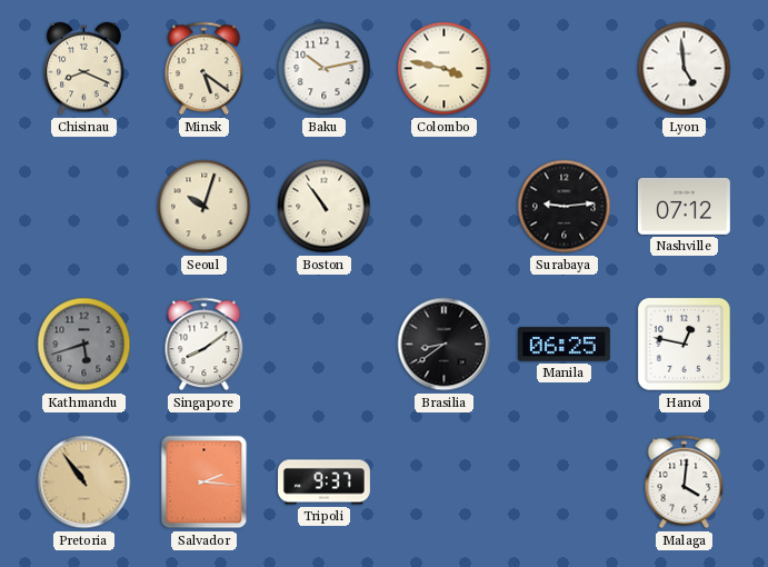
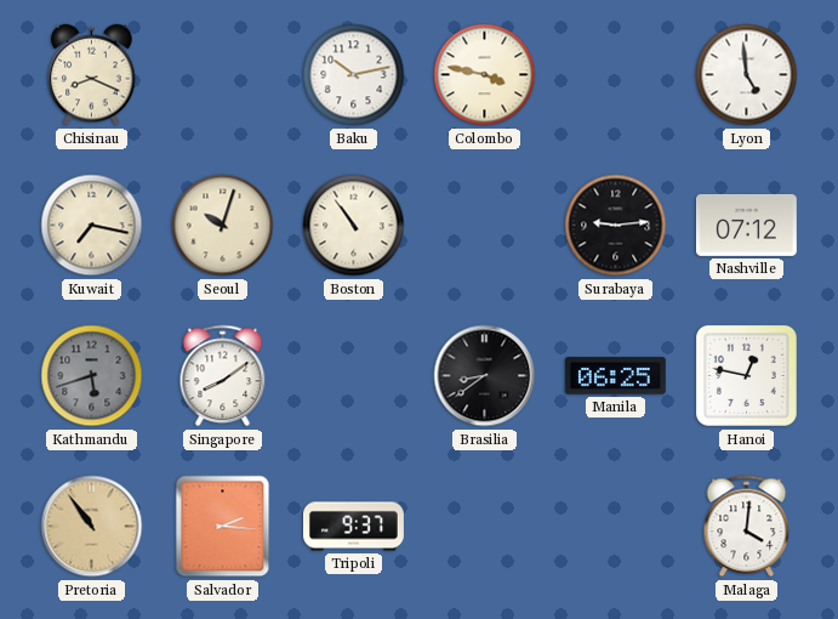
Minsk: 5:21 -> none
Kuwait: none -> 7:17
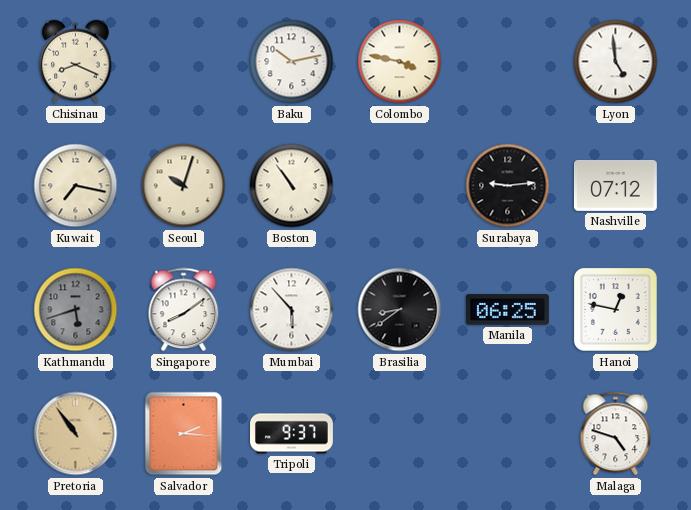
Mumbai: none -> 5:53
Malaga: 4:01 -> 4:48
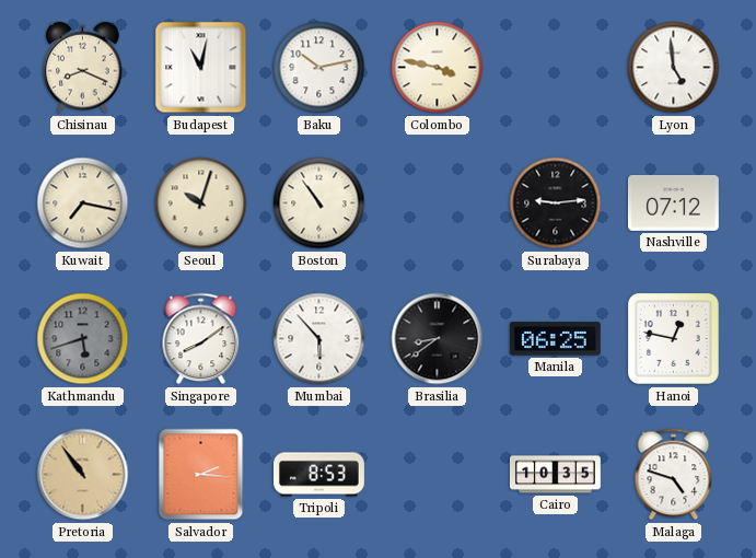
Budapest: none -> 11:02
Tripoli: 9:37 -> 8:53
Cairo: none -> 10:35
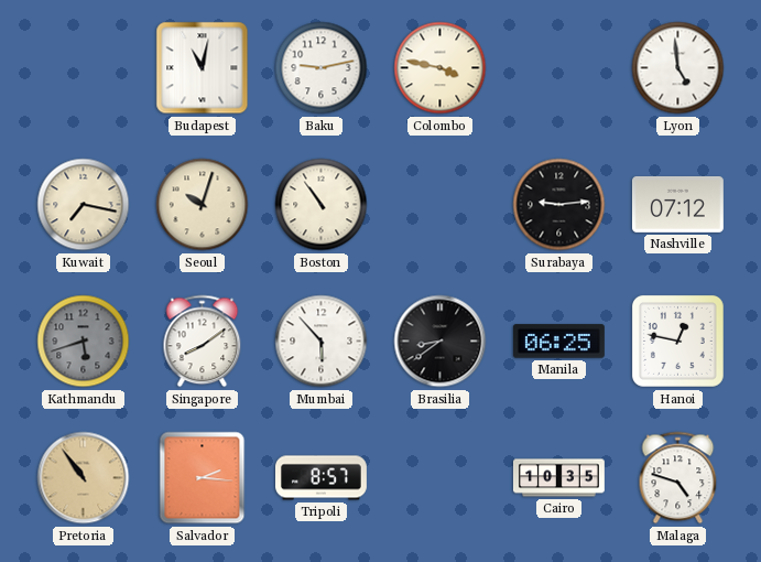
Chisinau: 8:19 -> none
Baku: 10:13 -> 9:13
Tripoli: 8:53 -> 8:57
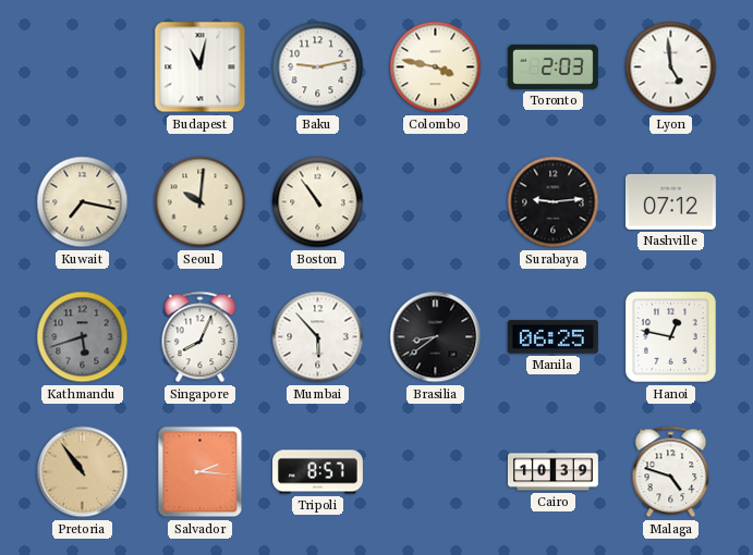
Toronto: none -> 2:03
Seoul: 10:03 -> 10:01
Singapore: 8:09 -> 8:04
Cairo: 10:35 -> 10:39
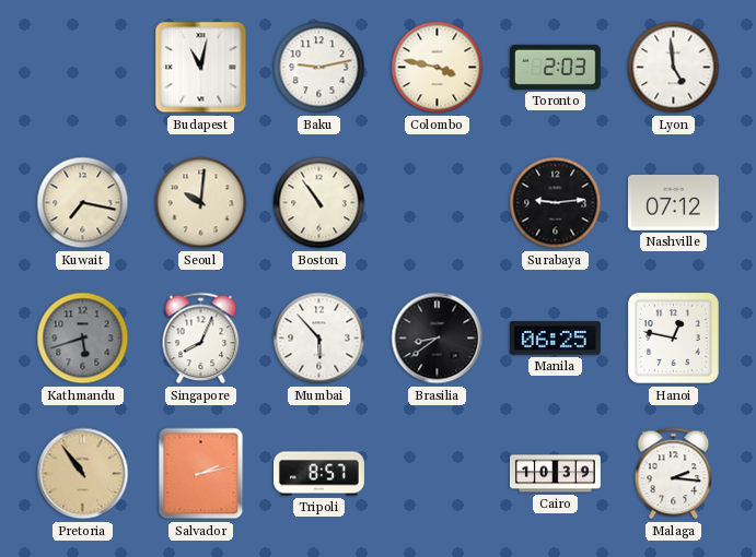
Salvador: 2:16 -> 2:13
Malaga: 4:48 -> 2:16
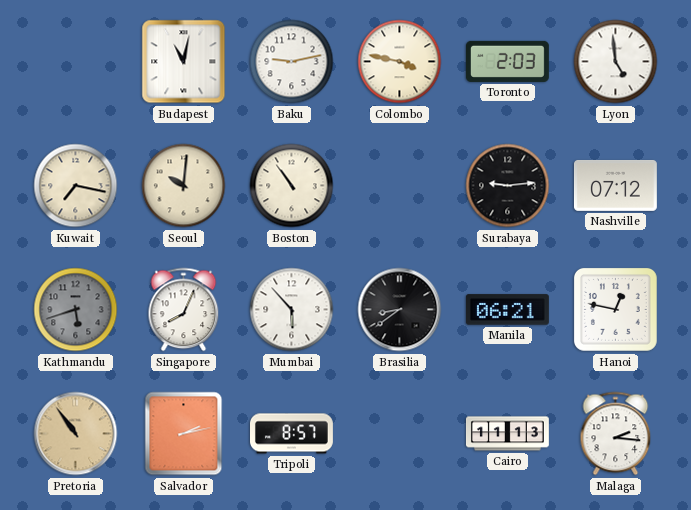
Manila: 06:25 -> 06:21
Cairo: 10:39 -> 11:13
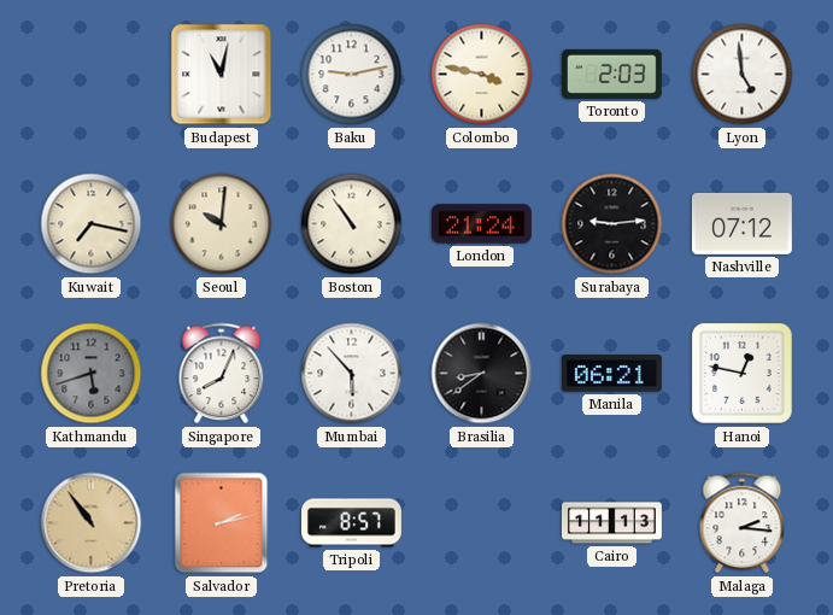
London: none -> 21:24
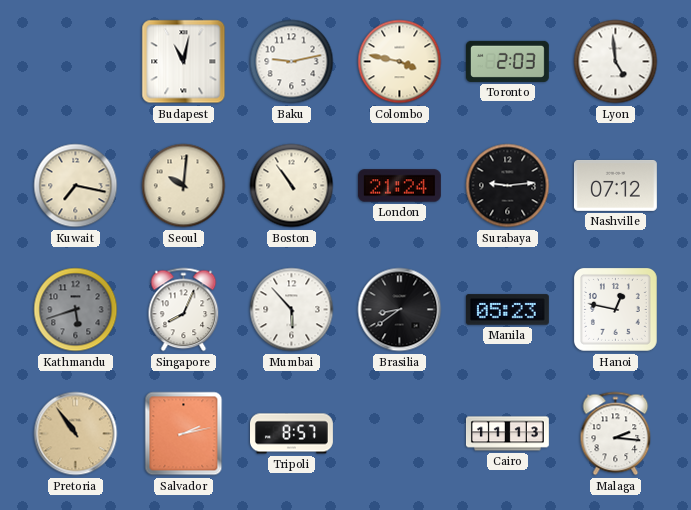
Manila: 06:21 -> 05:23
